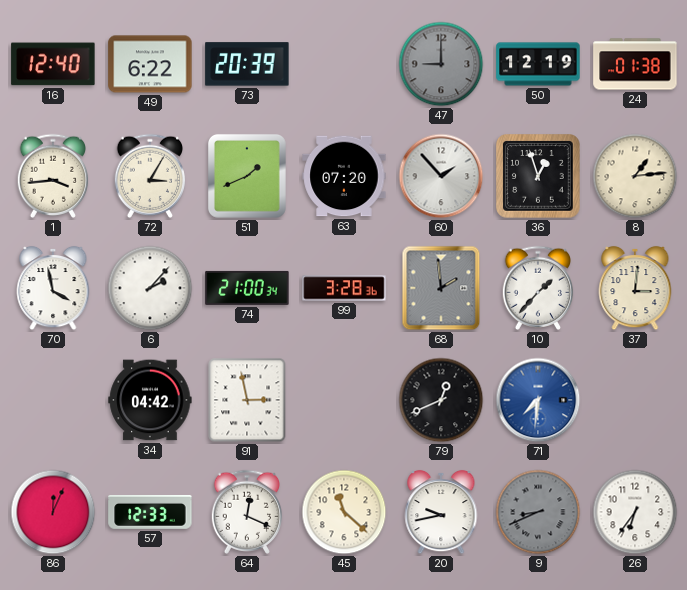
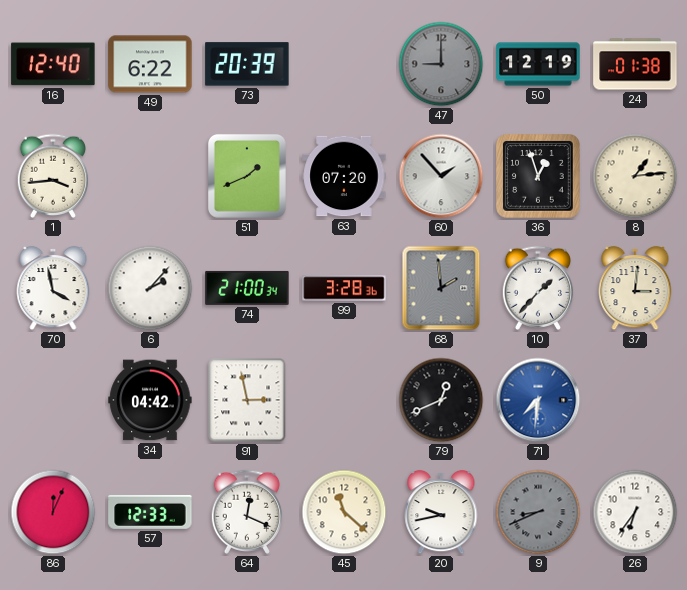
72: 3:05 -> none
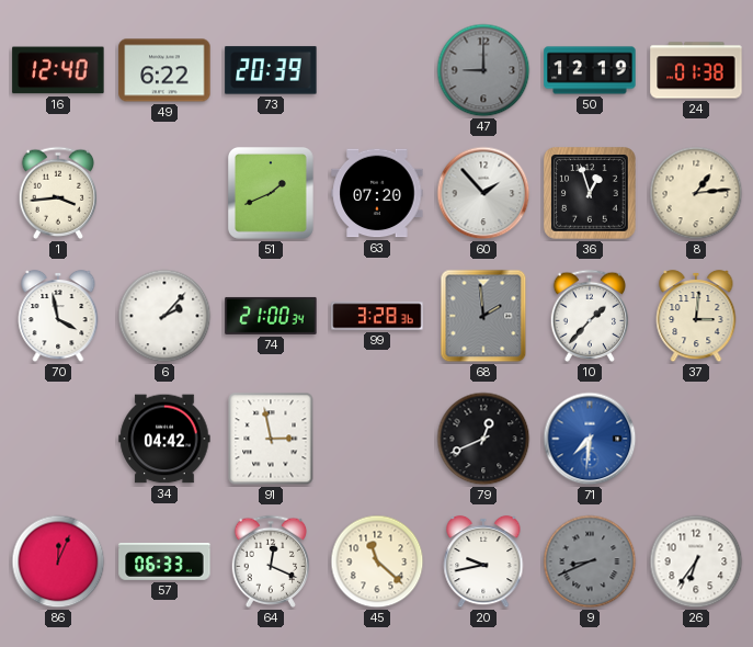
57: 12:33 -> 06:33
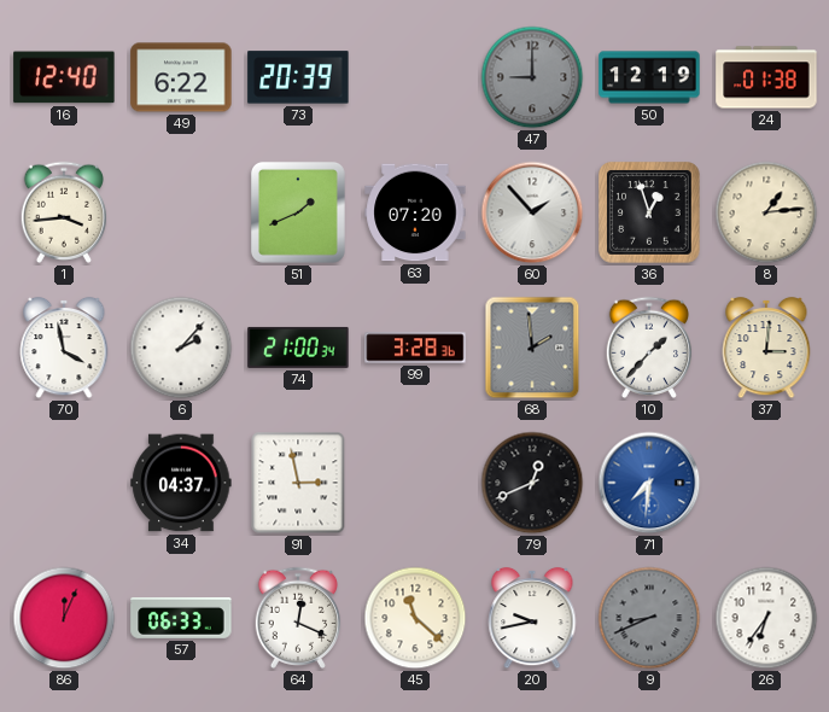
34: 04:42 -> 04:37
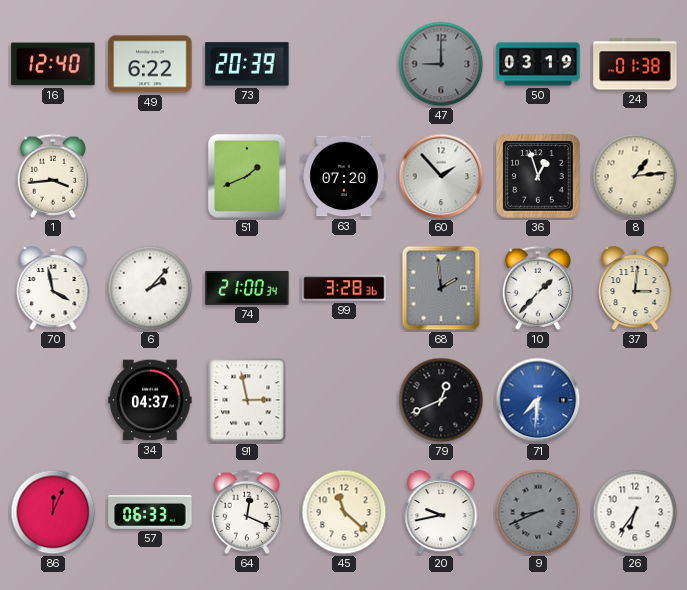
50: 12:19 -> 03:19
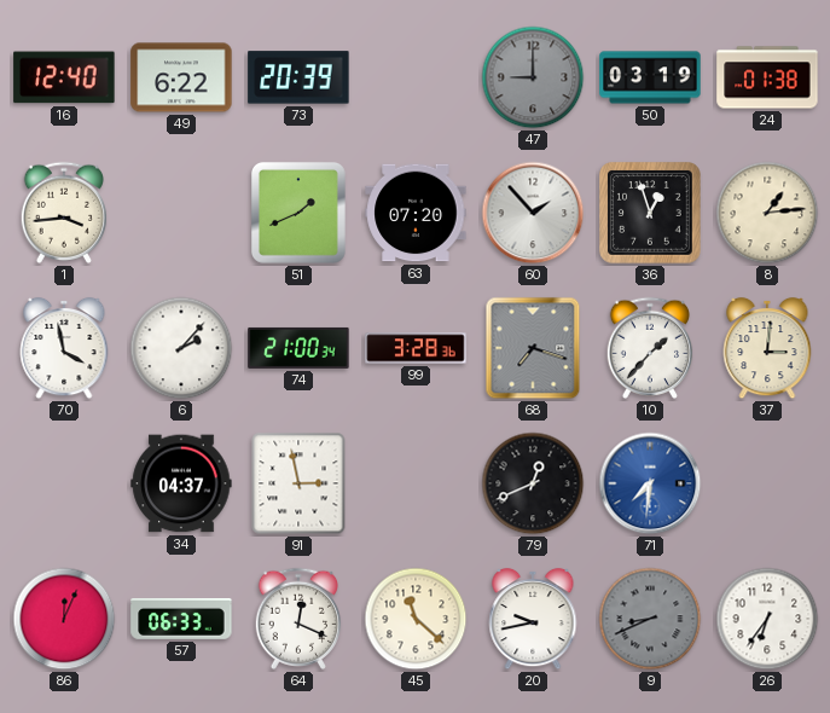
68: 1:59 -> 7:18
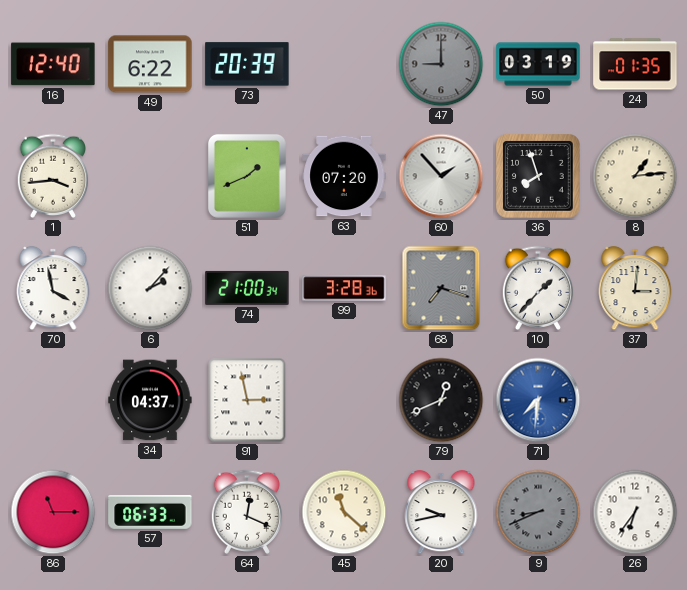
24: 01:38 -> 01:35
36: 12:57 -> 7:57
86: 12:04 -> 11:15
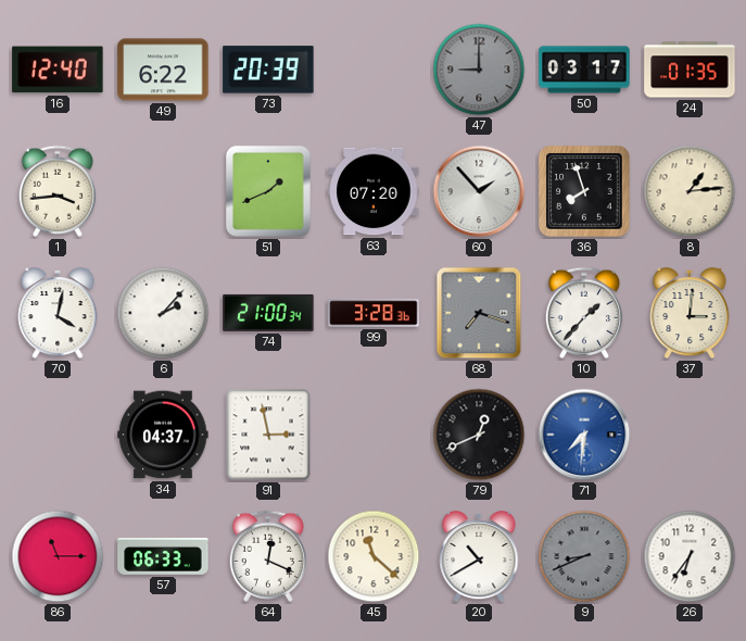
50: 03:19 -> 03:17
70: 3:58 -> 4:02
20: 9:43 -> 10:40
